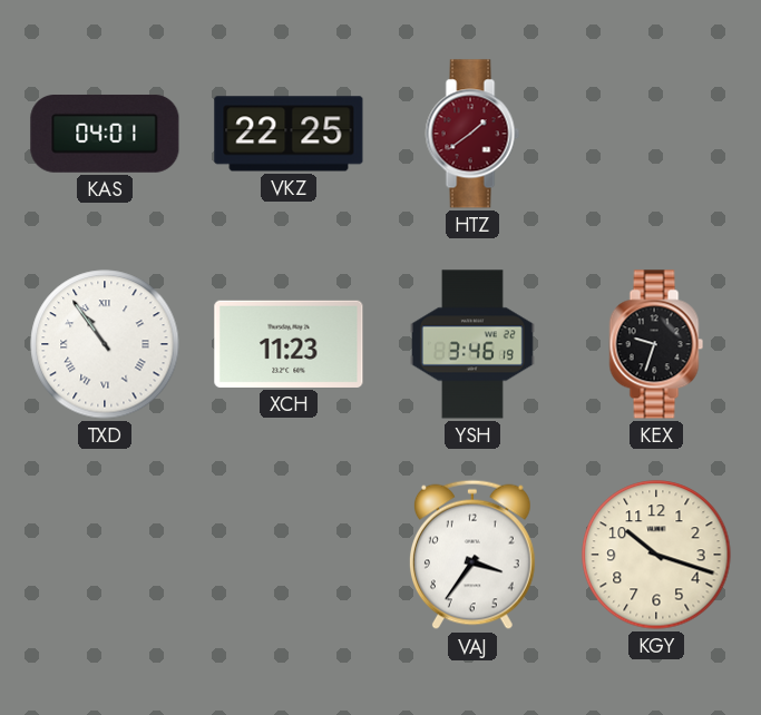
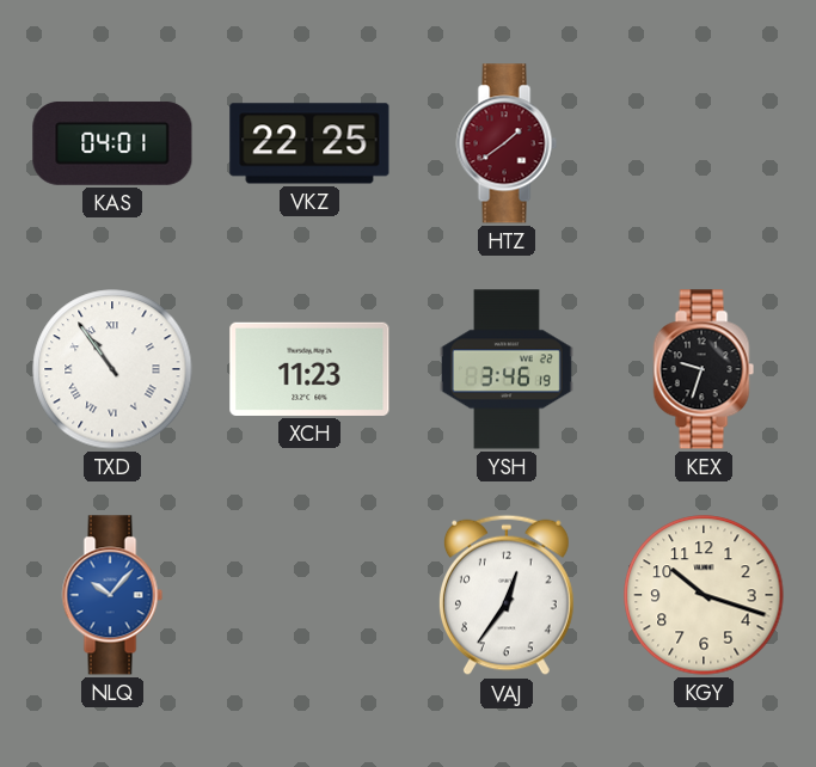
NLQ: none -> 10:07
VAJ: 3:36 -> 12:36
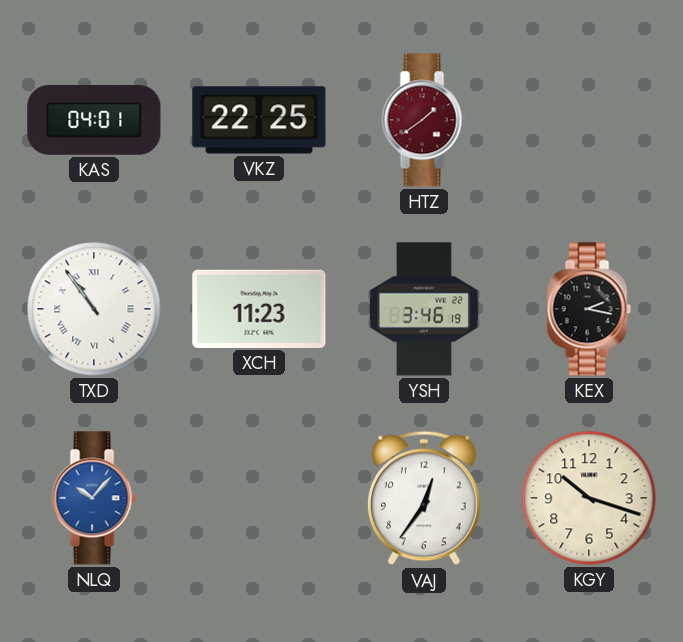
KEX: 9:33 -> 2:17
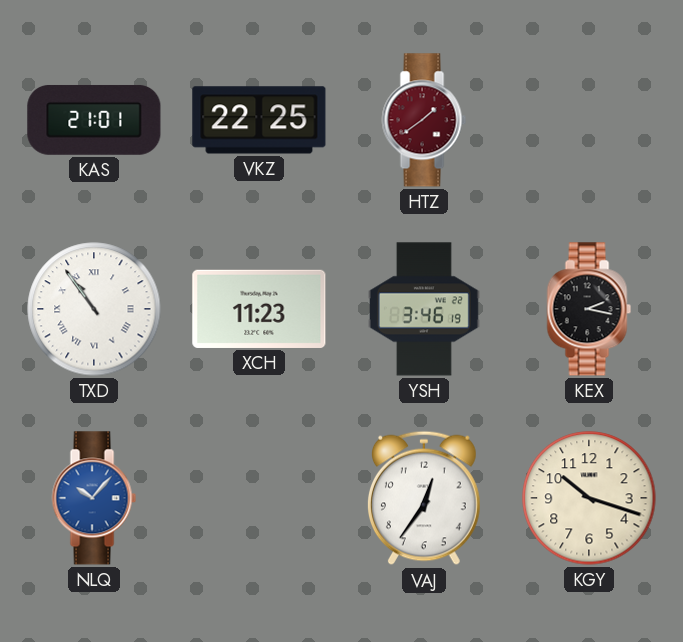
KAS: 04:01 -> 21:01
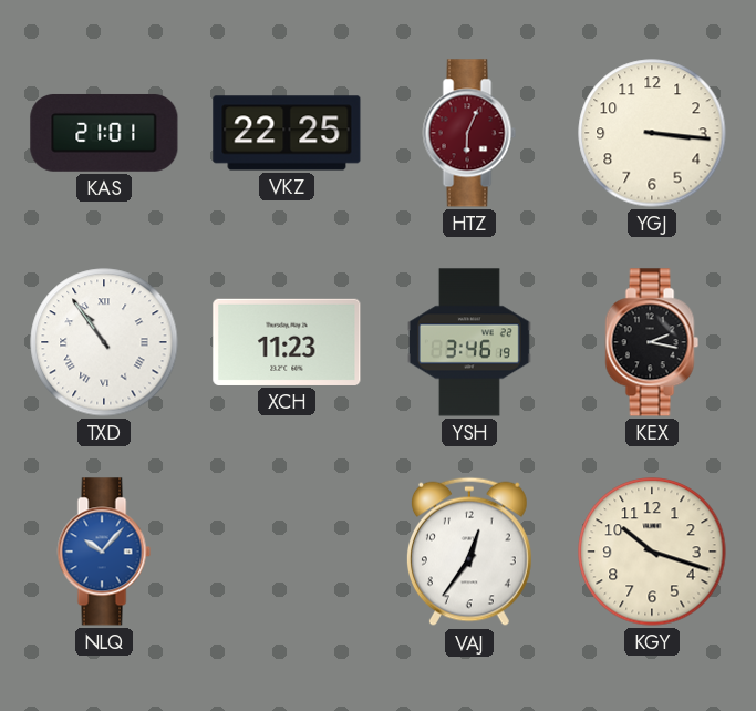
HTZ: 1:39 -> 6:04
YGJ: none -> 3:16
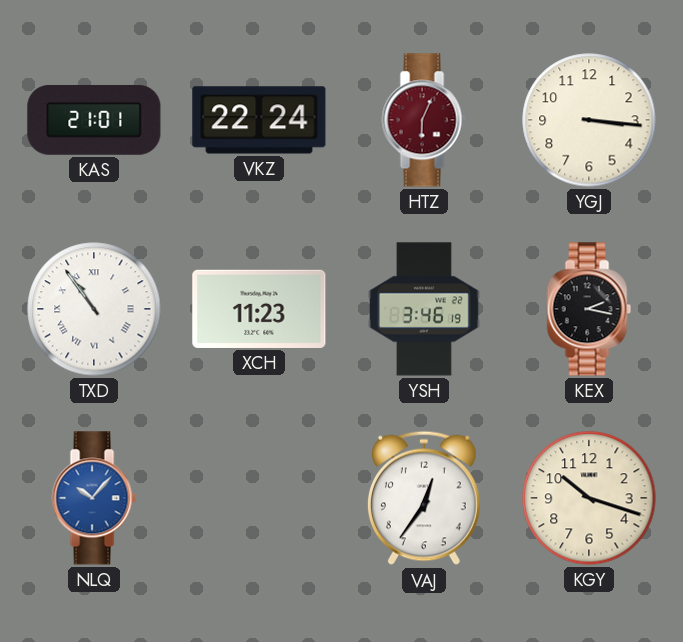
VKZ: 22:25 -> 22:24
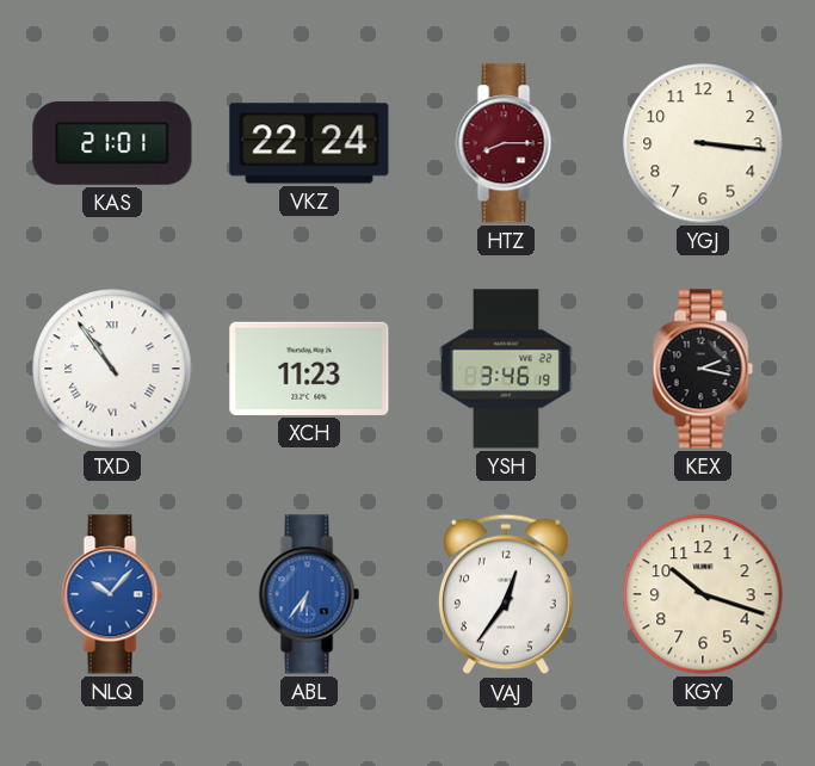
HTZ: 6:04 -> 8:15
ABL: none -> 6:36
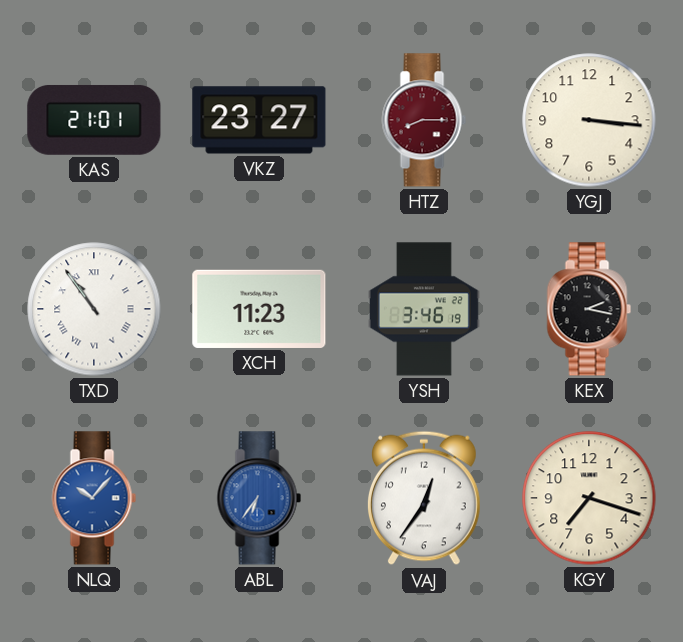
VKZ: 22:24 -> 23:27
KGY: 10:18 -> 7:18
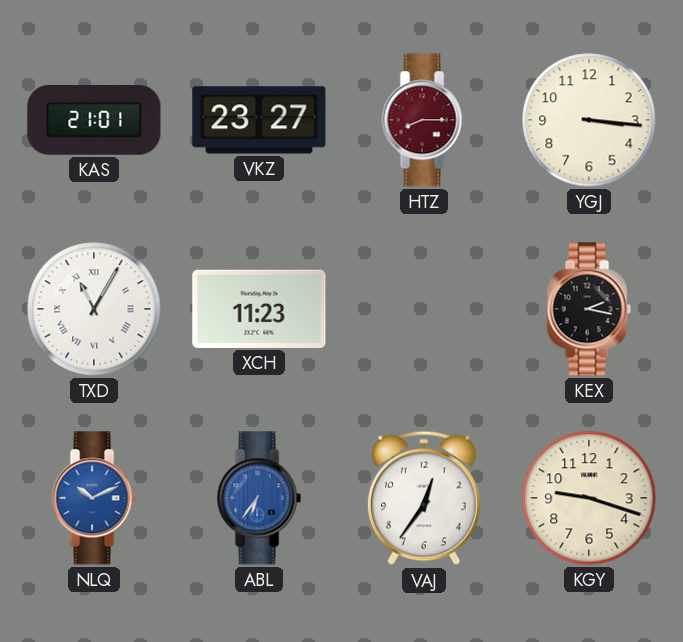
TXD: 10:54 -> 11:05
YSH: 3:46 -> none
NLQ: 10:07 -> 10:11
KGY: 7:18 -> 9:18
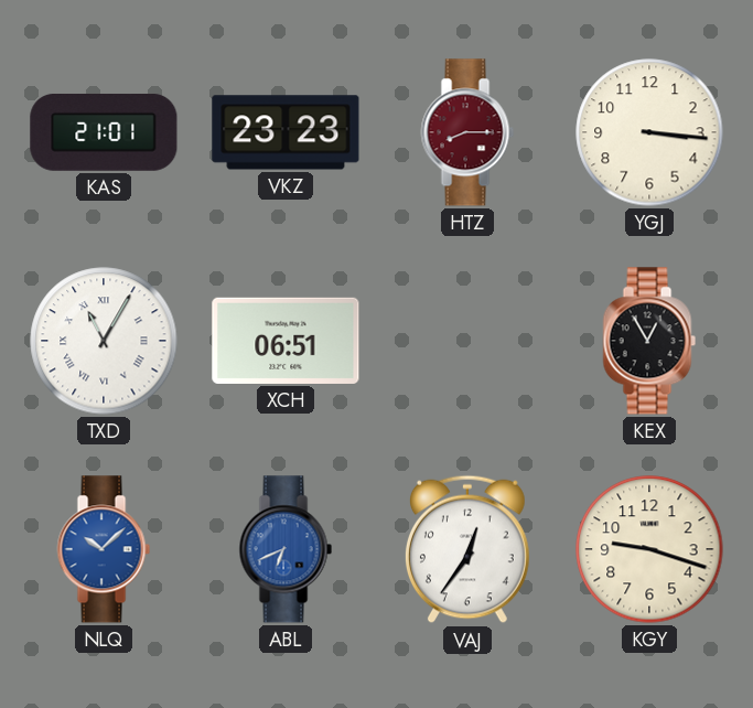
VKZ: 23:27 -> 23:23
XCH: 11:23 -> 06:51
KEX: 2:17 -> 12:55
NLQ: 10:11 -> 10:08
ABL: 6:36 -> 6:41
